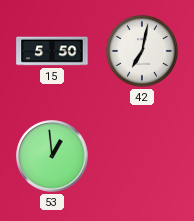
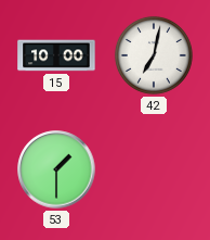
15: 5:50 -> 10:00
53: 12:59 -> 1:30
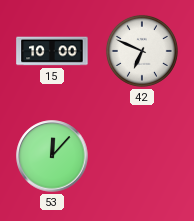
42: 7:02 -> 6:49
53: 1:30 -> 12:07
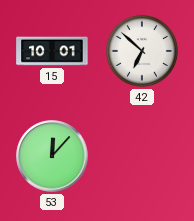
15: 10:00 -> 10:01
42: 6:49 -> 6:52
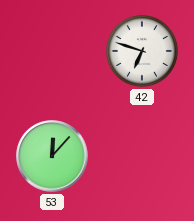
15: 10:01 -> none
42: 6:52 -> 6:48
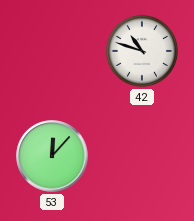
42: 6:48 -> 10:48
